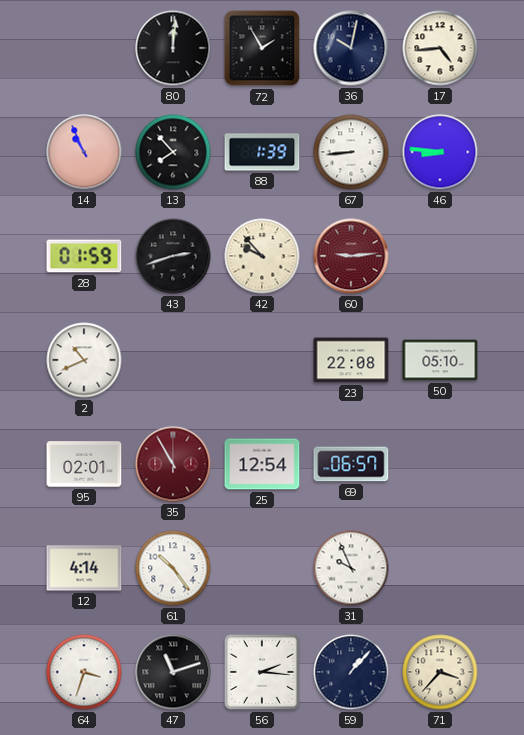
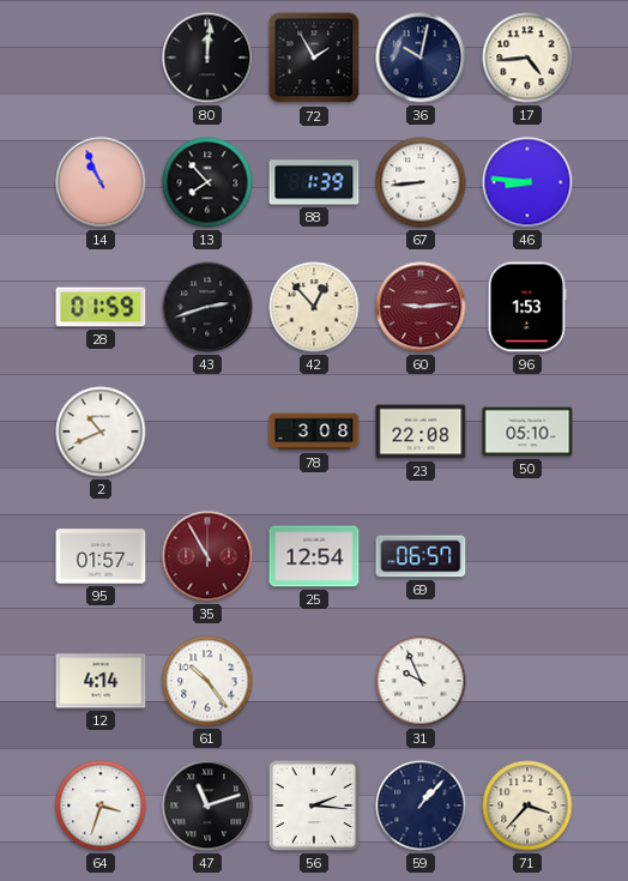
42: 9:53 -> 12:53
96: none -> 1:53
78: none -> 3:08
95: 02:01 -> 01:57
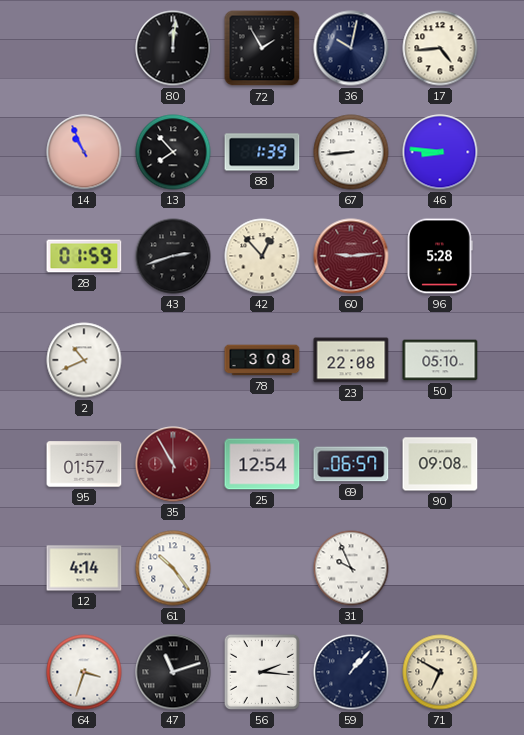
96: 1:53 -> 5:28
90: none -> 09:08
71: 3:37 -> 6:50
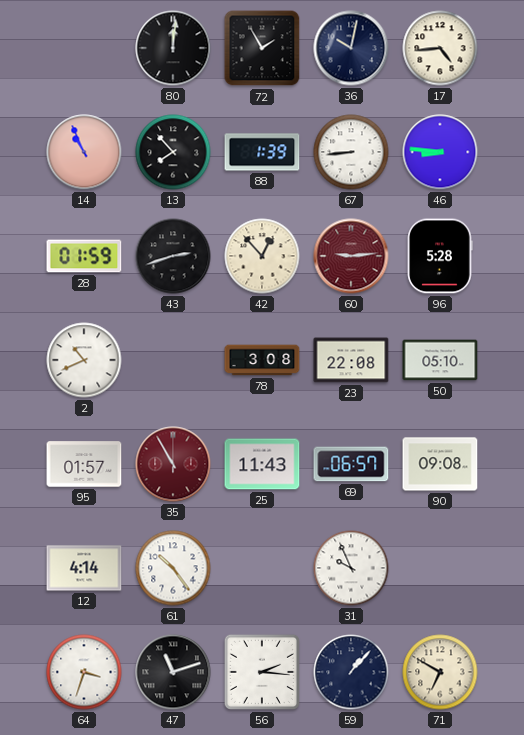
25: 12:54 -> 11:43
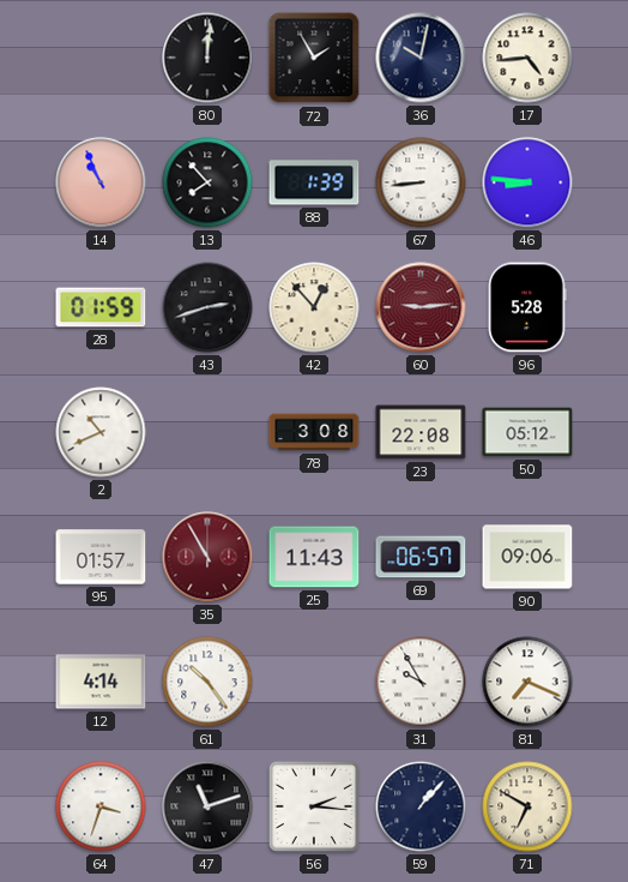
50: 05:10 -> 05:12
90: 09:08 -> 09:06
31: 9:56 -> 9:55
81: none -> 7:19
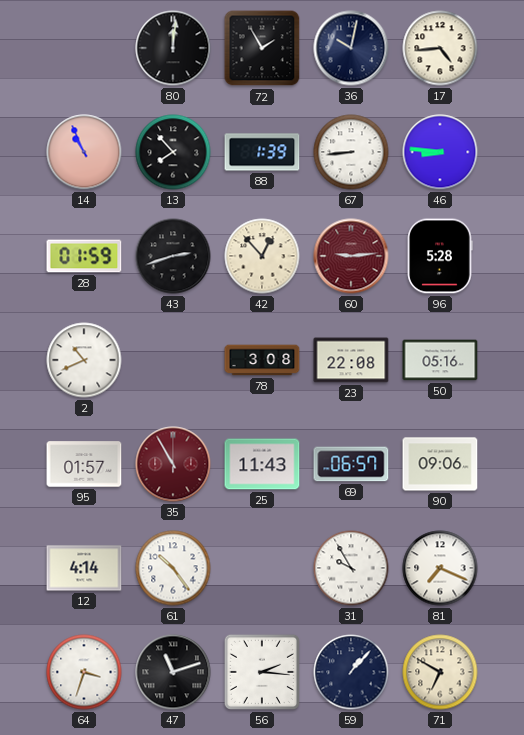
50: 05:12 -> 05:16
